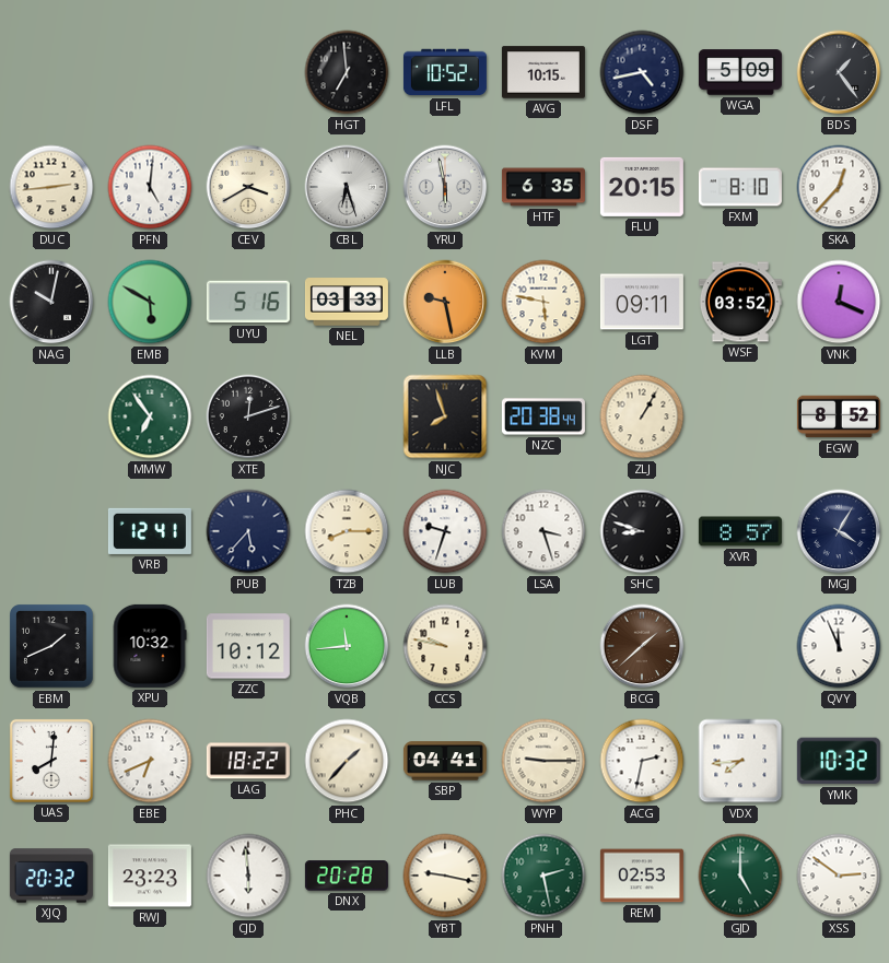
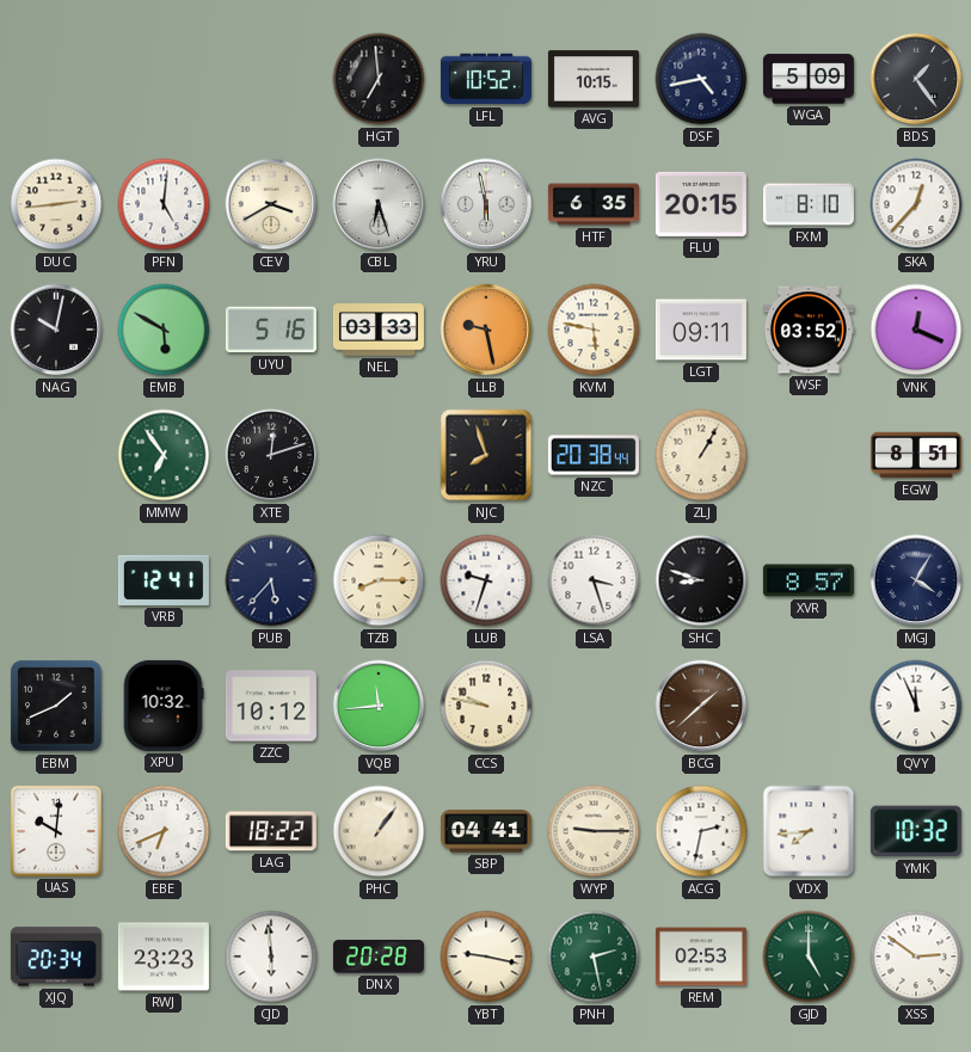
EGW: 8:52 -> 8:51
UAS: 8:01 -> 10:01
PHC: 1:37 -> 1:06
XJQ: 20:32 -> 20:34
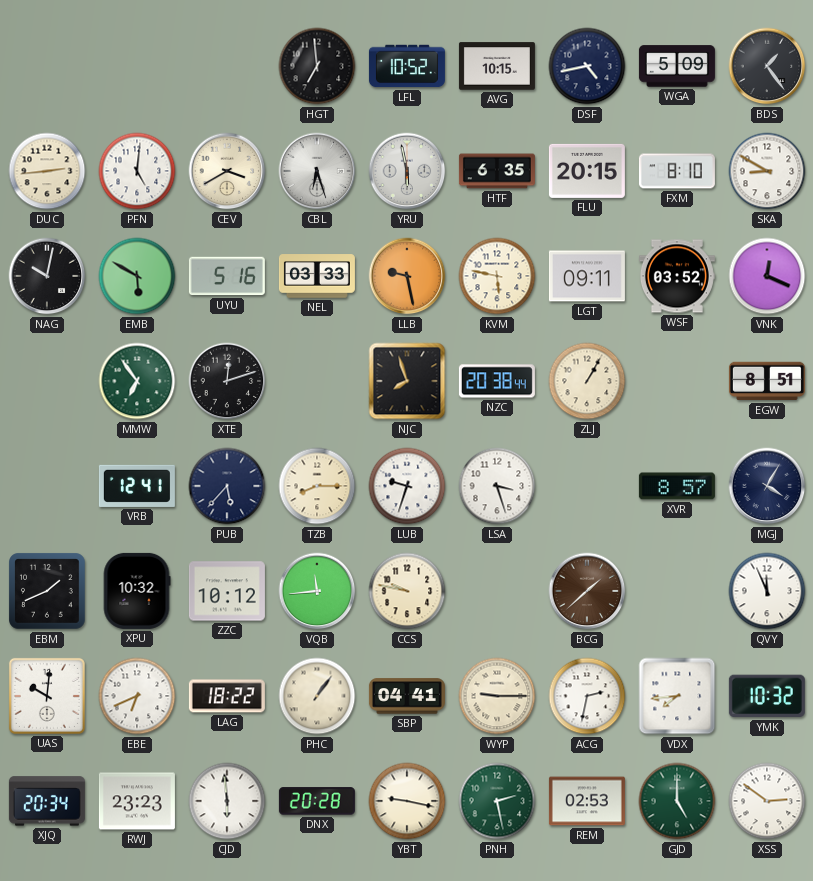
SKA: 12:37 -> 8:50
SHC: 8:48 -> none
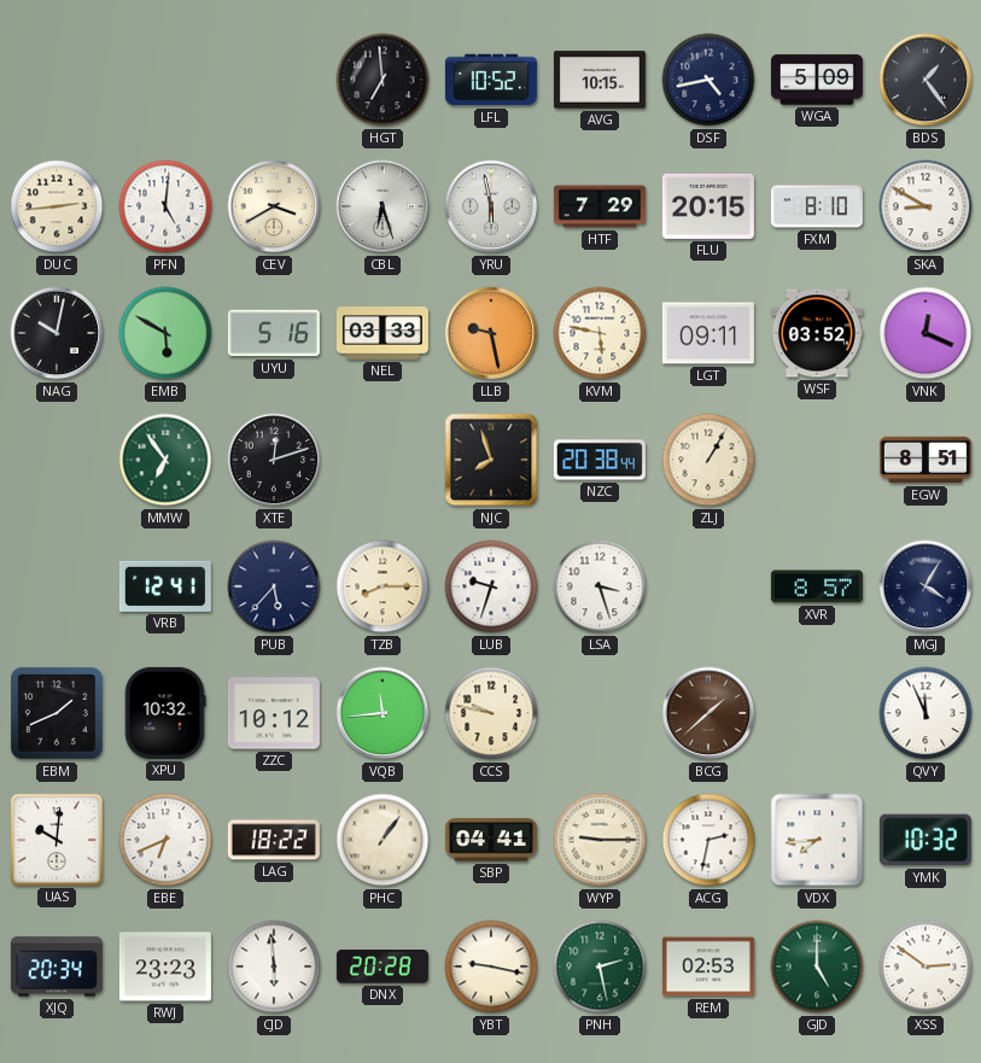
HTF: 6:35 -> 7:29
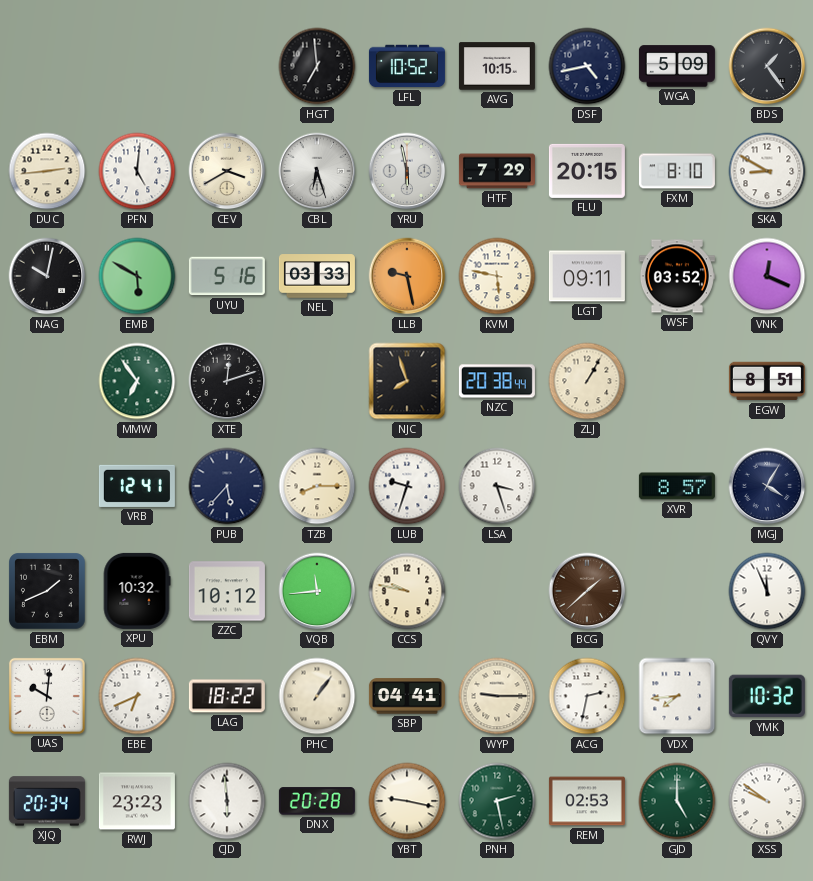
XSS: 2:51 -> 9:51
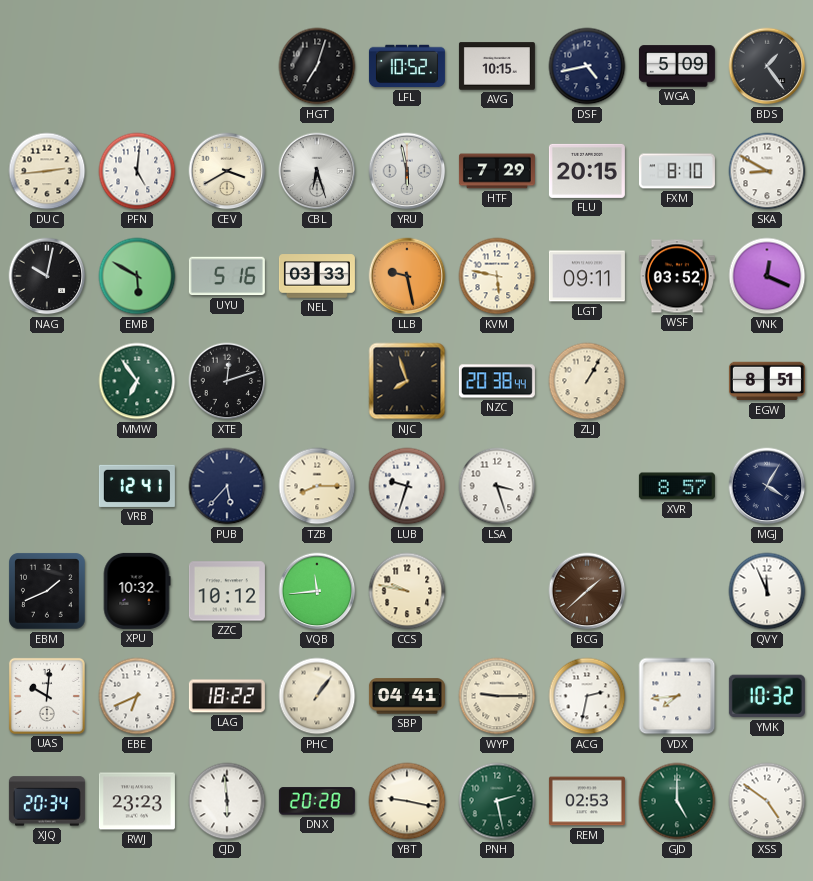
HGT: 6:59 -> 7:03
XSS: 9:51 -> 4:51
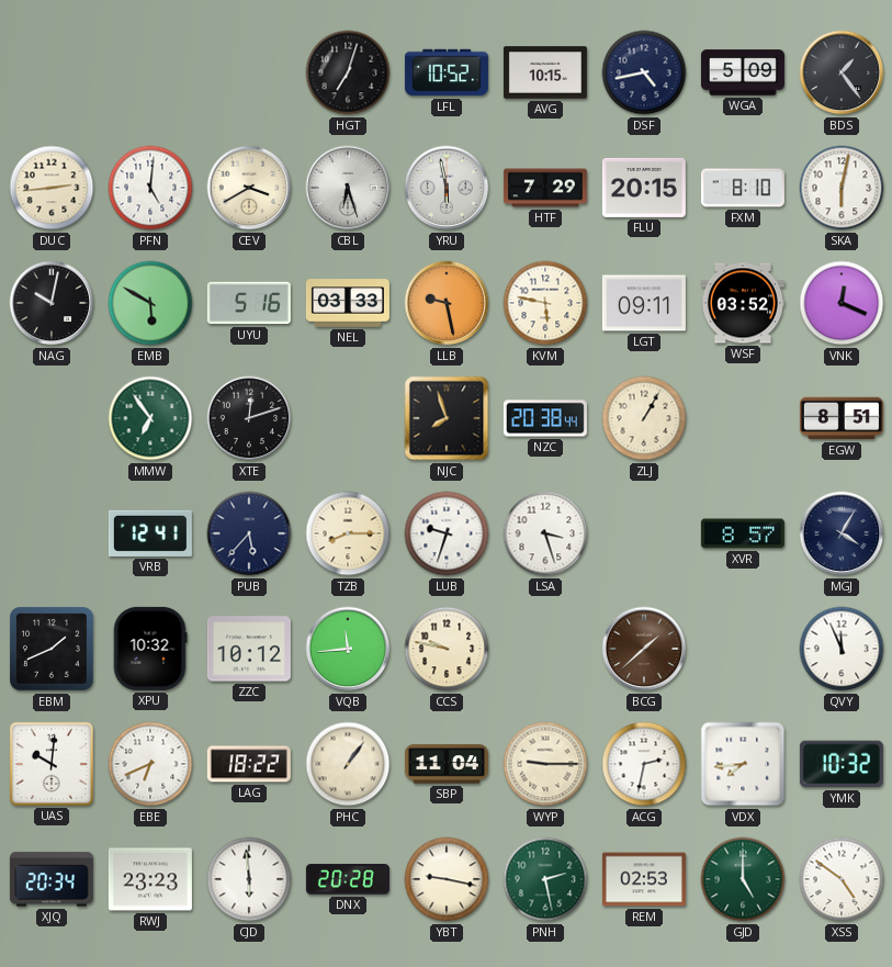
SKA: 8:50 -> 6:02
SBP: 04:41 -> 11:04
